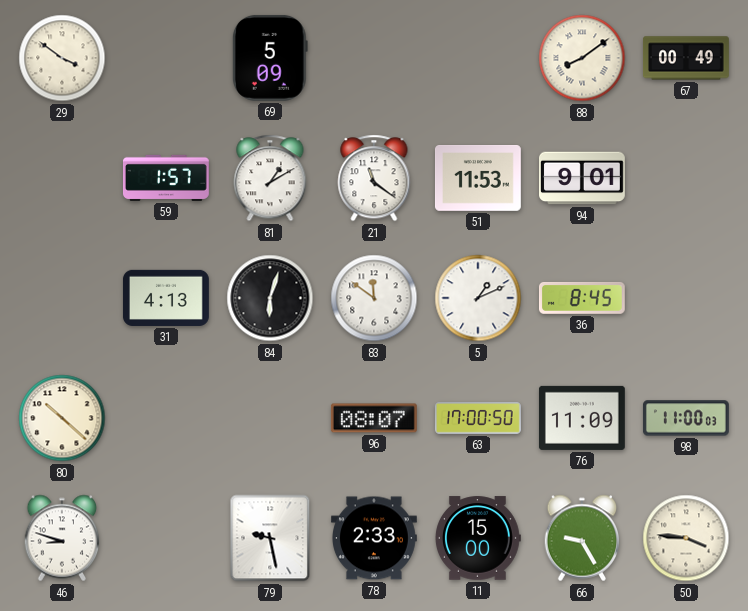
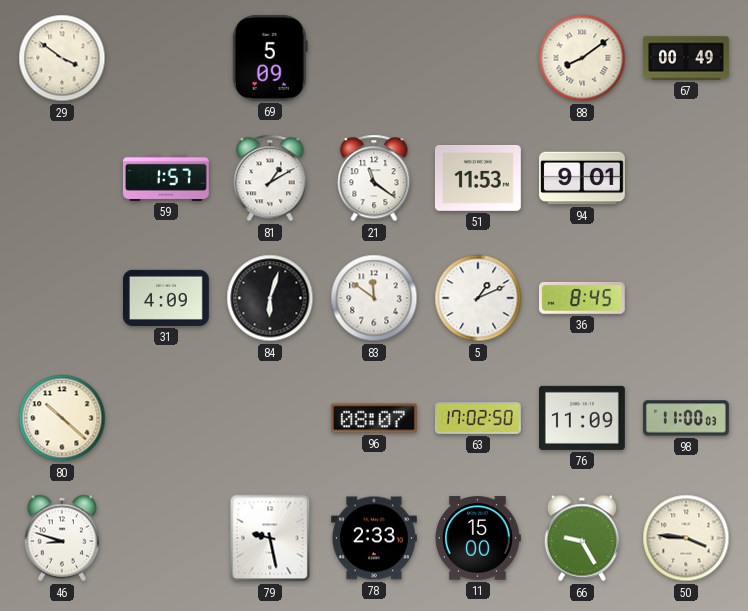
31: 4:13 -> 4:09
63: 17:00 -> 17:02
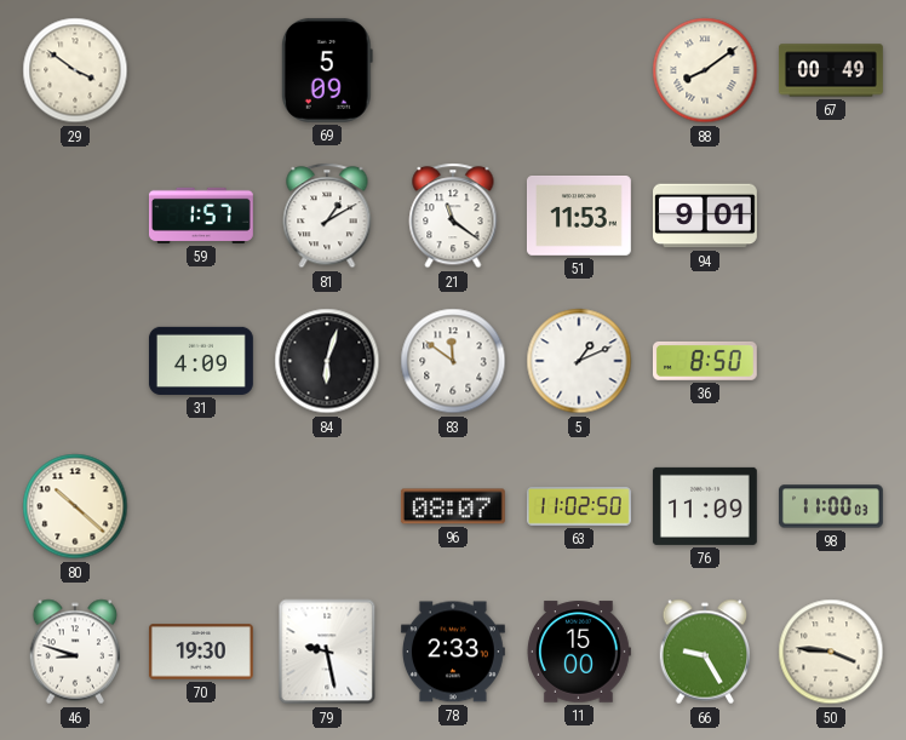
36: 8:45 -> 8:50
63: 17:02 -> 11:02
70: none -> 19:30
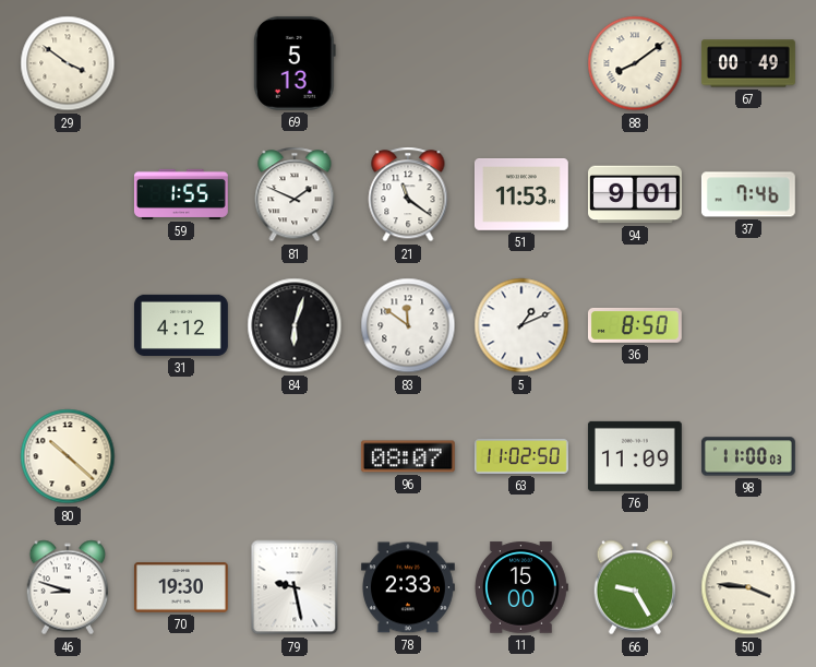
69: 5:09 -> 5:13
59: 1:57 -> 1:55
81: 1:10 -> 1:49
37: none -> 7:46
31: 4:09 -> 4:12
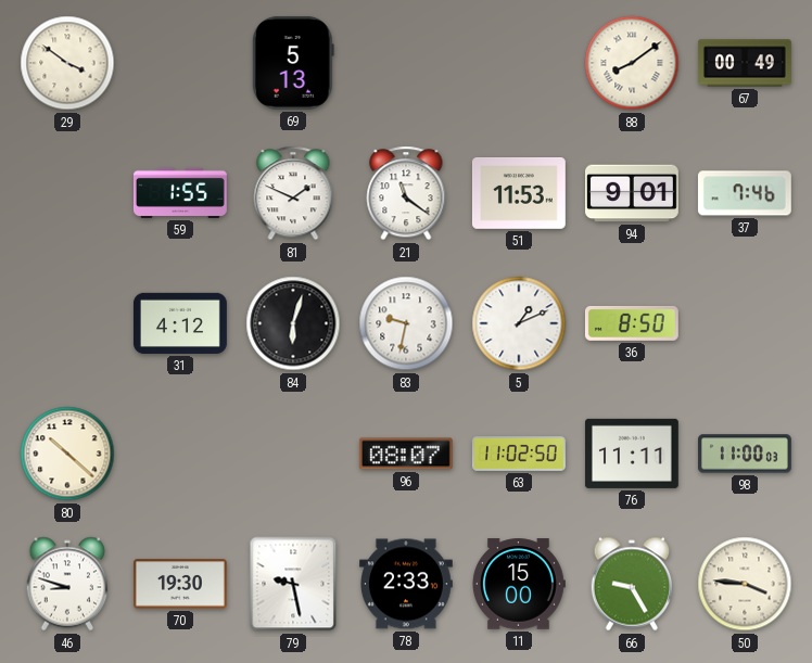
83: 11:51 -> 9:32
76: 11:09 -> 11:11
